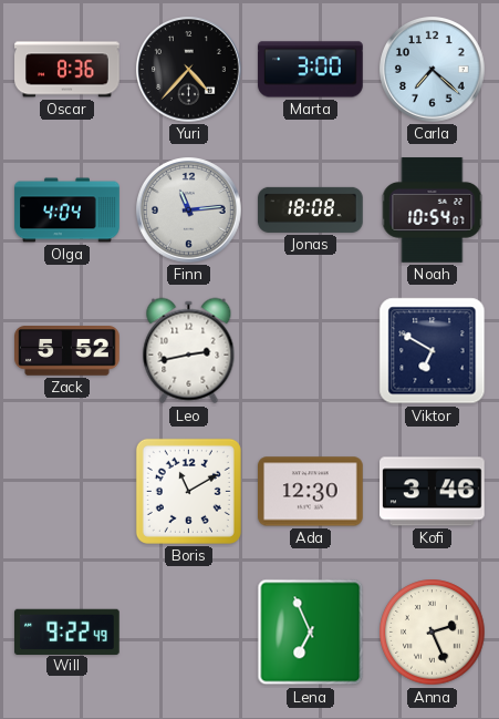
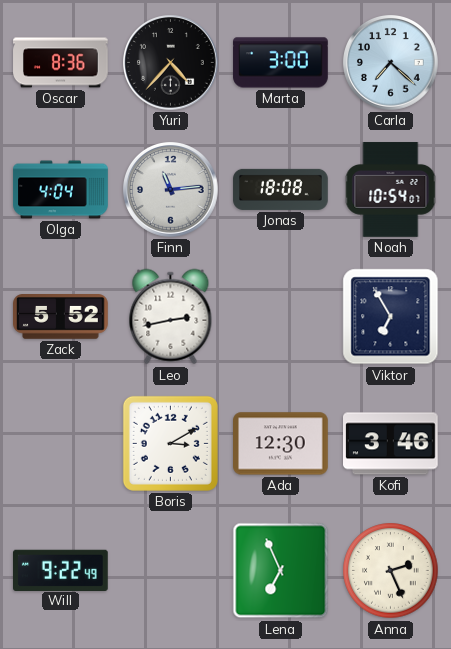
Viktor: 6:50 -> 6:55
Boris: 11:10 -> 3:10
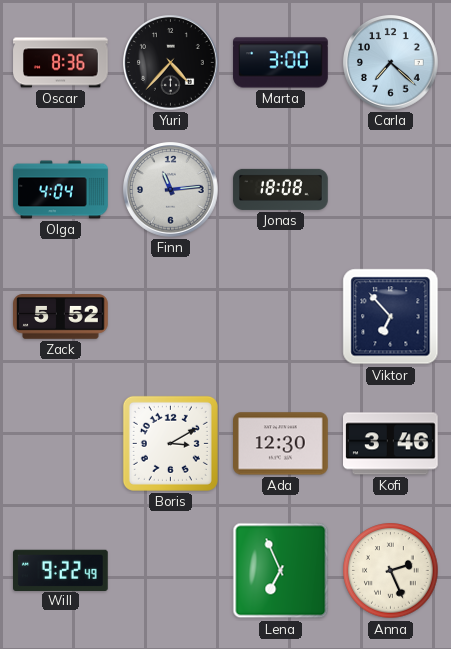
Noah: 10:54 -> none
Leo: 2:43 -> none
Viktor: 6:55 -> 6:53
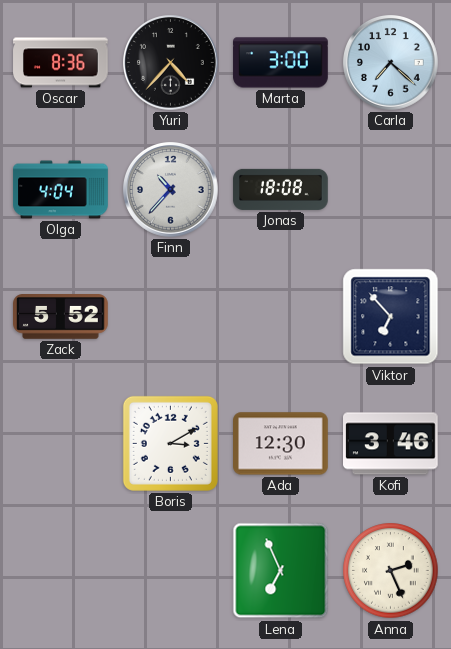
Finn: 11:14 -> 10:37
Will: 9:22 -> none
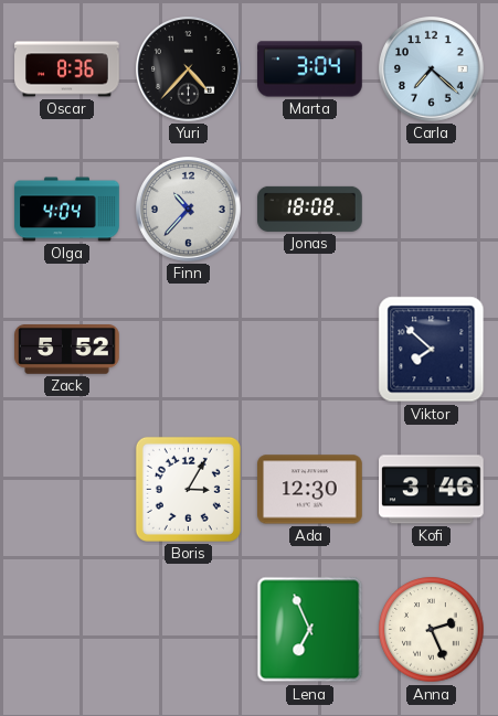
Marta: 3:00 -> 3:04
Viktor: 6:53 -> 7:52
Boris: 3:10 -> 3:05
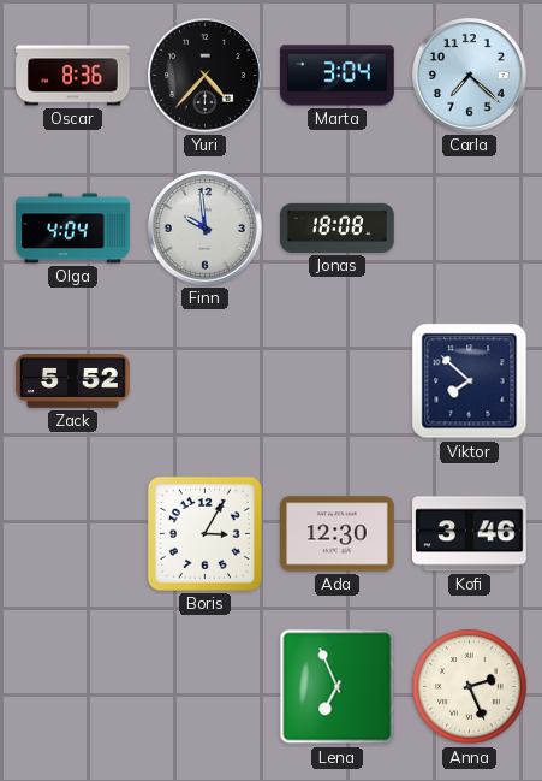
Finn: 10:37 -> 9:59
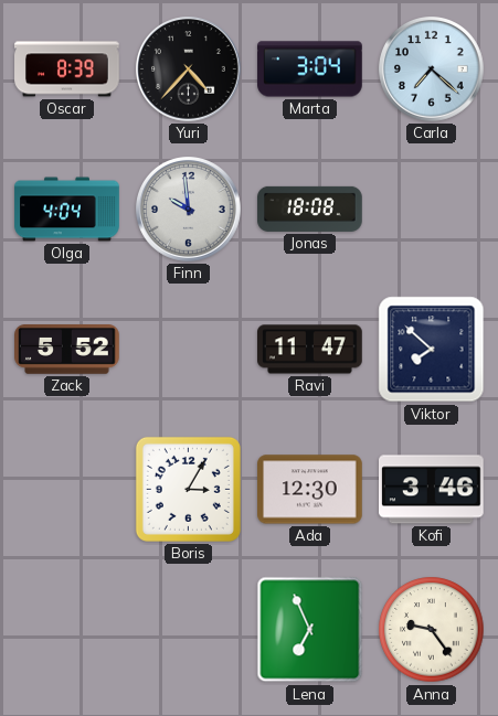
Oscar: 8:36 -> 8:39
Ravi: none -> 11:47
Anna: 2:26 -> 9:24
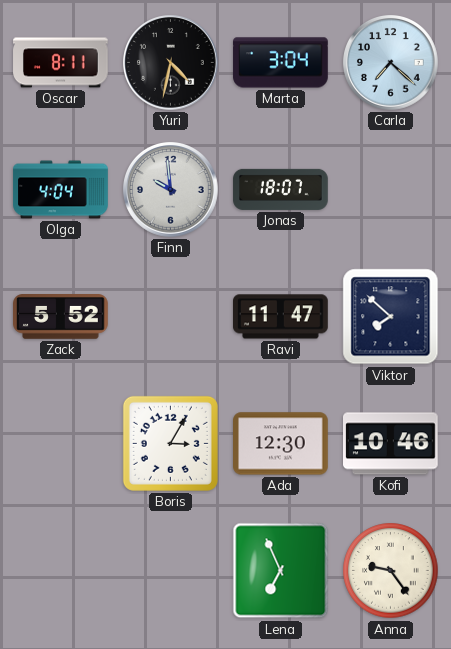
Oscar: 8:39 -> 8:11
Yuri: 4:37 -> 4:32
Jonas: 18:08 -> 18:07
Kofi: 3:46 -> 10:46
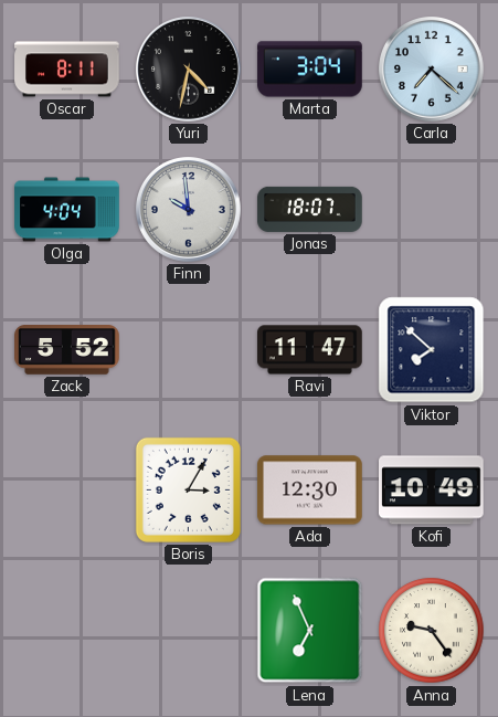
Kofi: 10:46 -> 10:49
